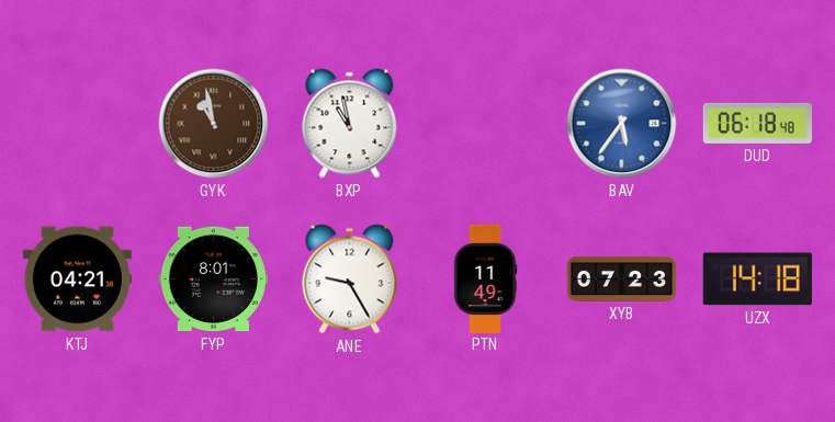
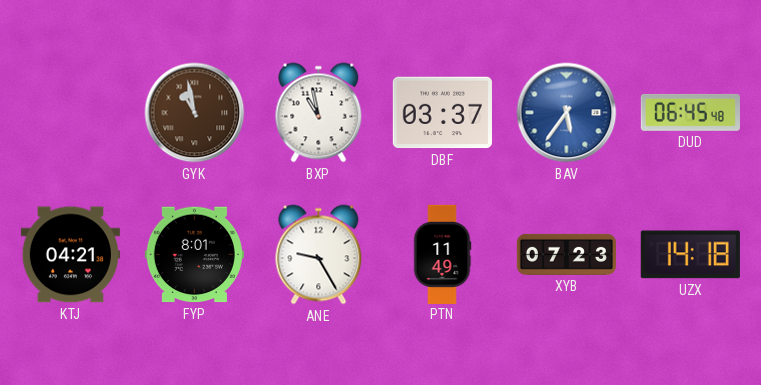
DBF: none -> 03:37
DUD: 06:18 -> 06:45
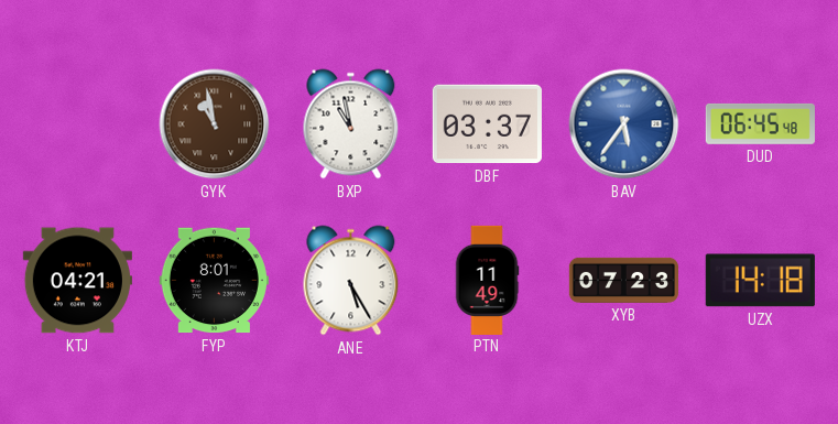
ANE: 9:25 -> 5:25
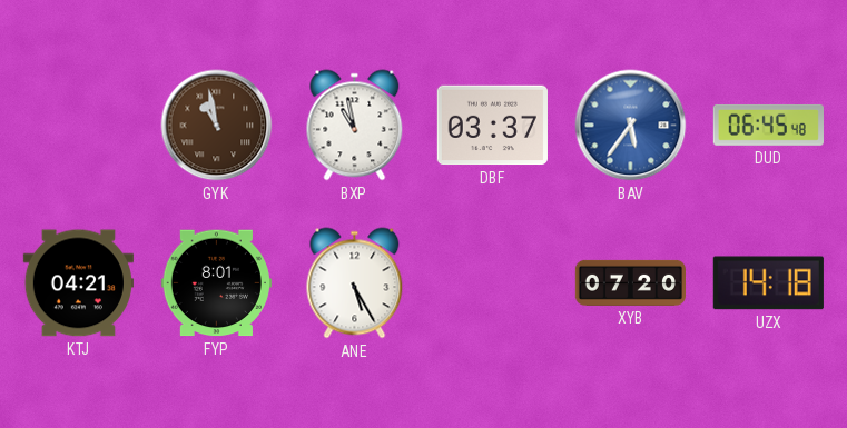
PTN: 11:49 -> none
XYB: 07:23 -> 07:20
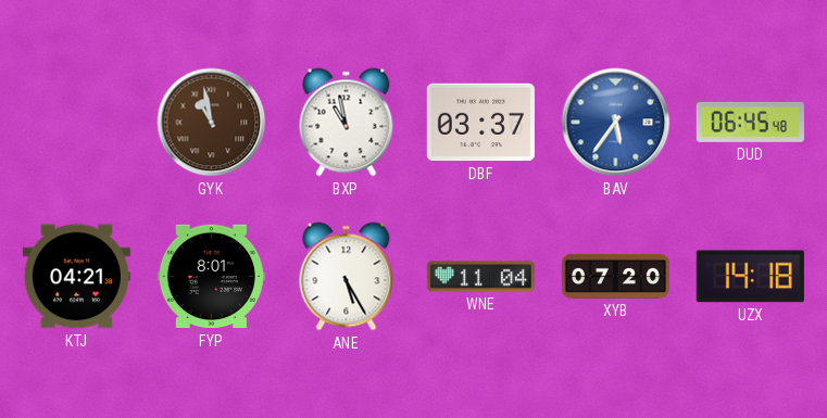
WNE: none -> 11:04
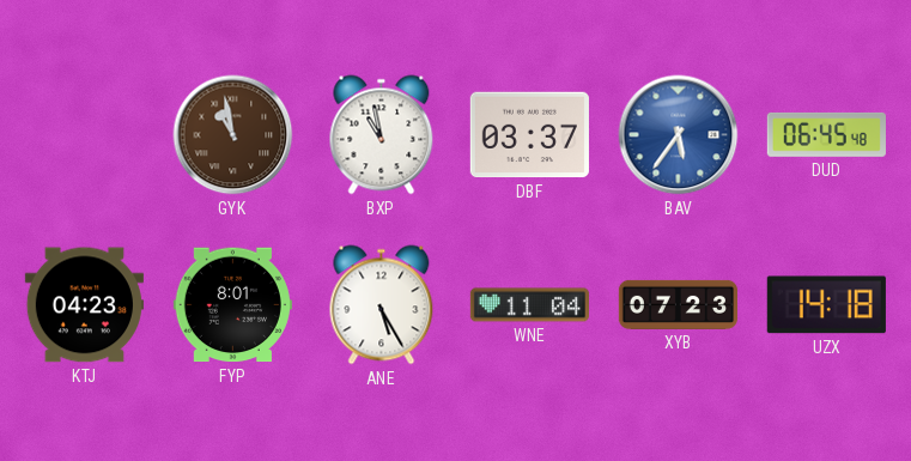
KTJ: 04:21 -> 04:23
XYB: 07:20 -> 07:23
